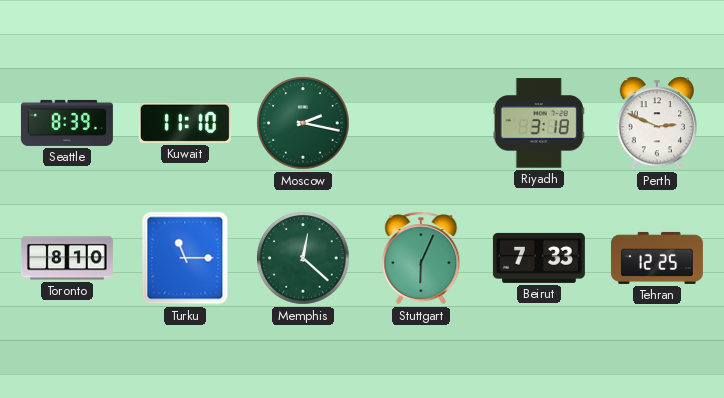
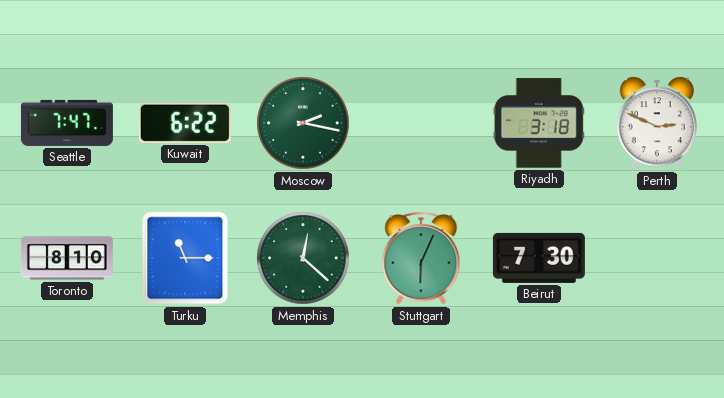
Seattle: 8:39 -> 7:47
Kuwait: 11:10 -> 6:22
Beirut: 7:33 -> 7:30
Tehran: 12:25 -> none
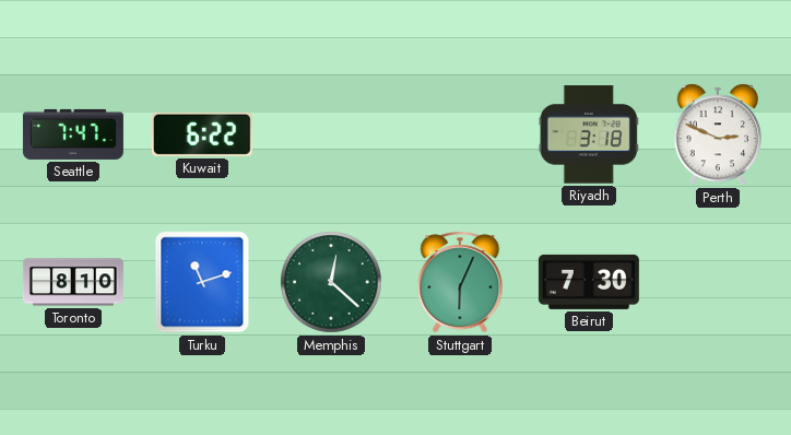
Moscow: 2:17 -> none
Turku: 11:15 -> 11:12
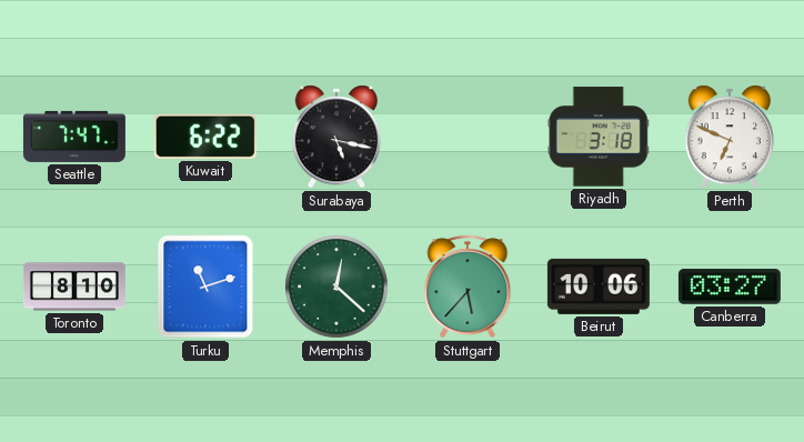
Surabaya: none -> 5:17
Perth: 2:49 -> 6:49
Stuttgart: 6:04 -> 5:37
Beirut: 7:30 -> 10:06
Canberra: none -> 03:27
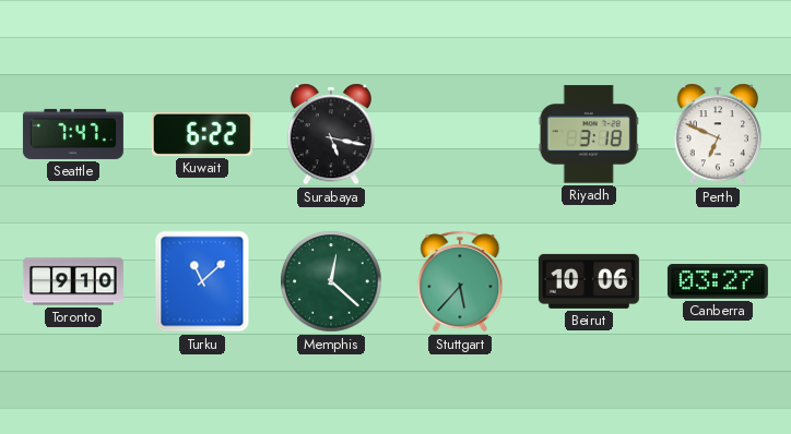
Toronto: 8:10 -> 9:10
Turku: 11:12 -> 11:08
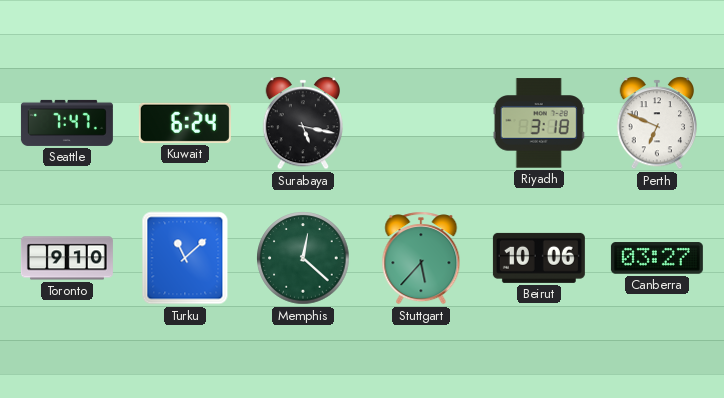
Kuwait: 6:22 -> 6:24
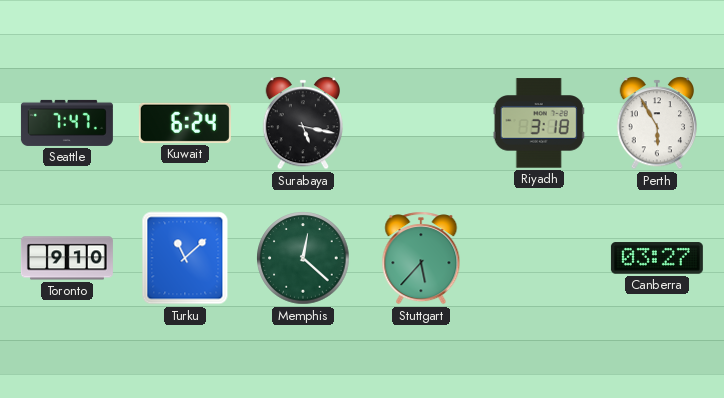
Perth: 6:49 -> 5:55
Beirut: 10:06 -> none
